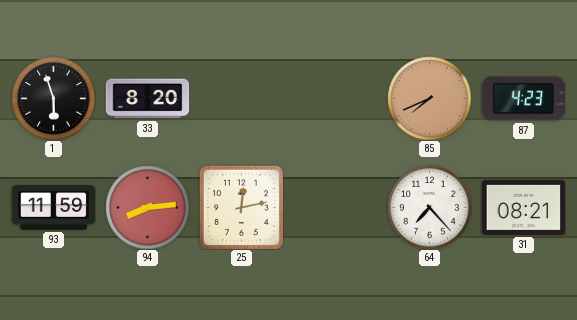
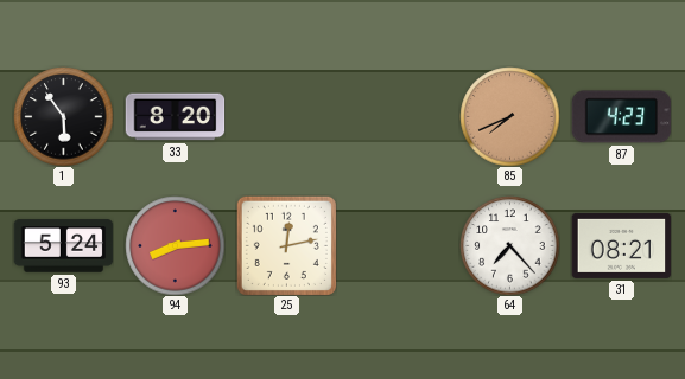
1: 5:57 -> 5:54
93: 11:59 -> 5:24
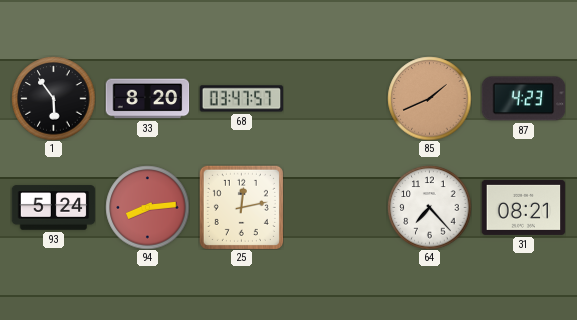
68: none -> 03:47
85: 7:41 -> 1:41
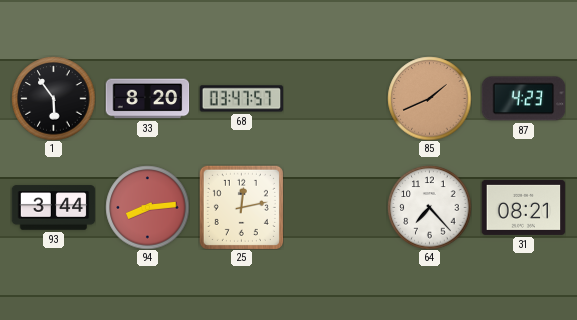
93: 5:24 -> 3:44
